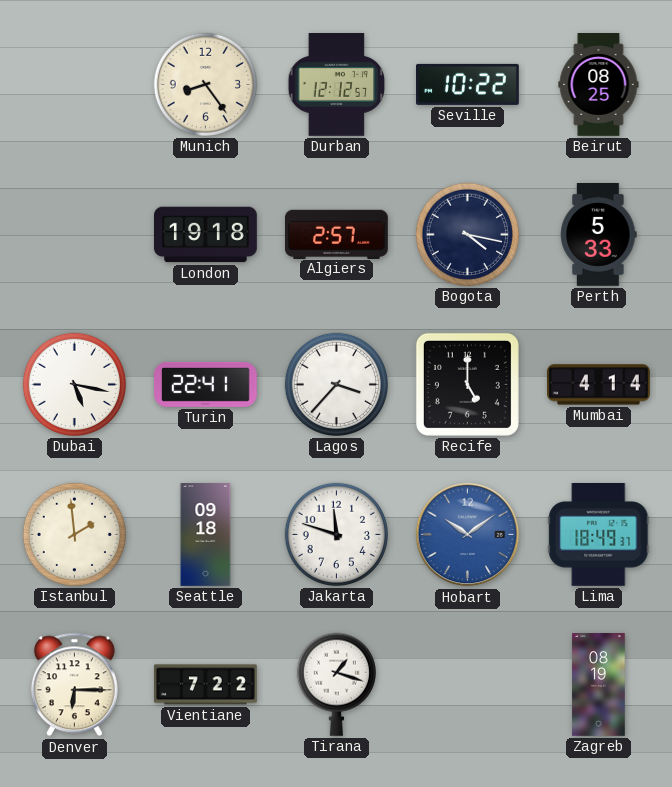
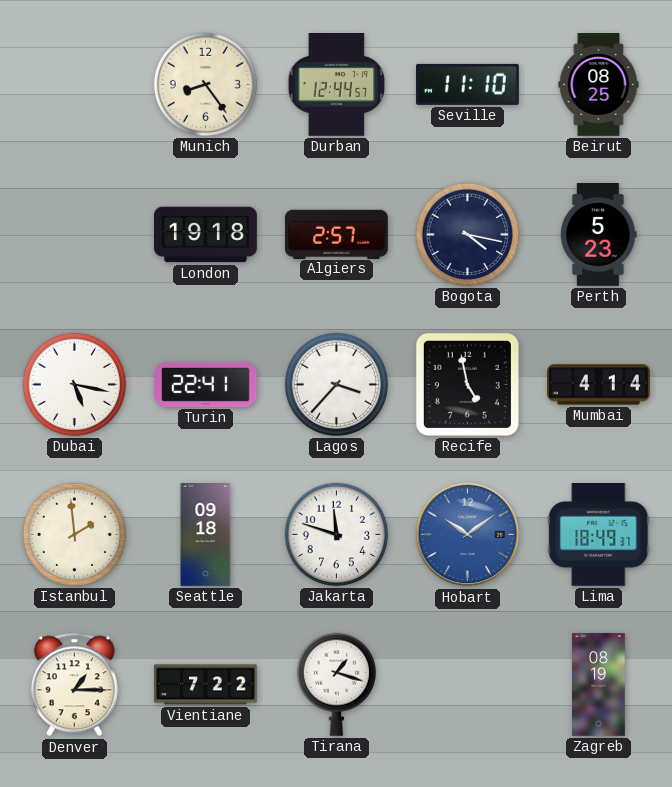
Durban: 12:12 -> 12:44
Seville: 10:22 -> 11:10
Perth: 5:33 -> 5:23
Recife: 5:00 -> 4:58
Denver: 6:15 -> 1:15
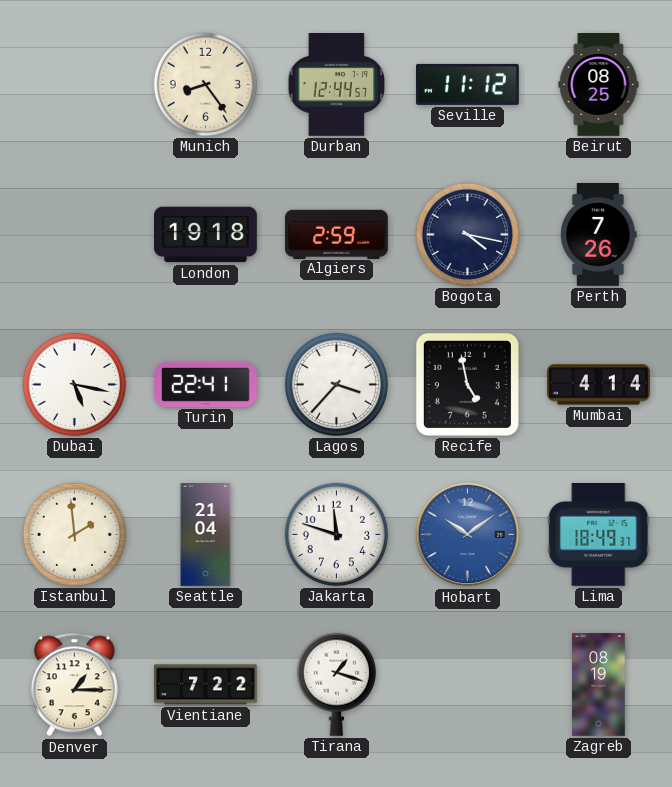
Seville: 11:10 -> 11:12
Algiers: 2:57 -> 2:59
Perth: 5:23 -> 7:26
Seattle: 09:18 -> 21:04
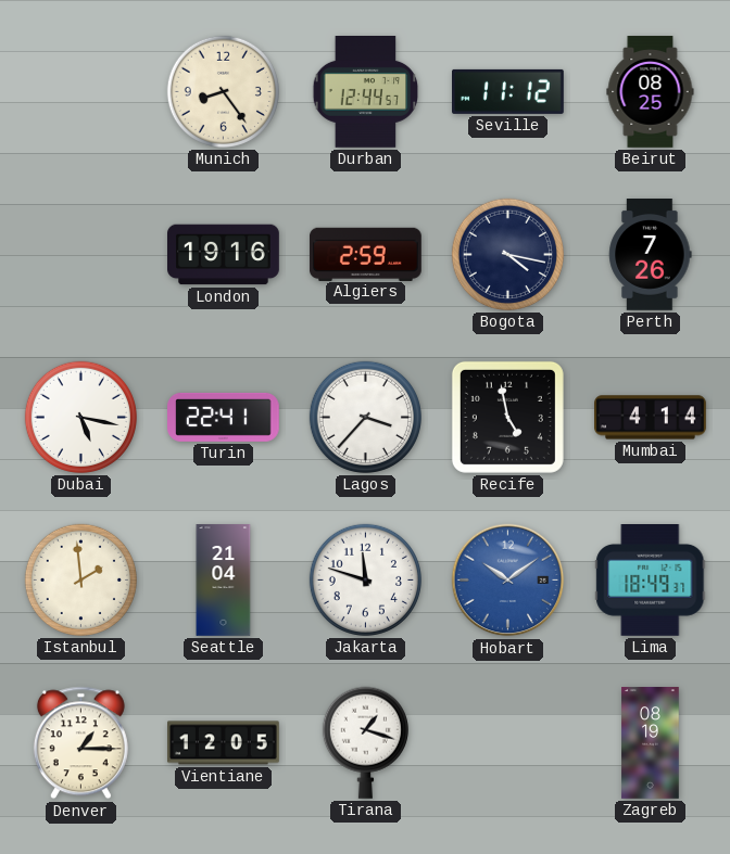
London: 19:18 -> 19:16
Vientiane: 7:22 -> 12:05
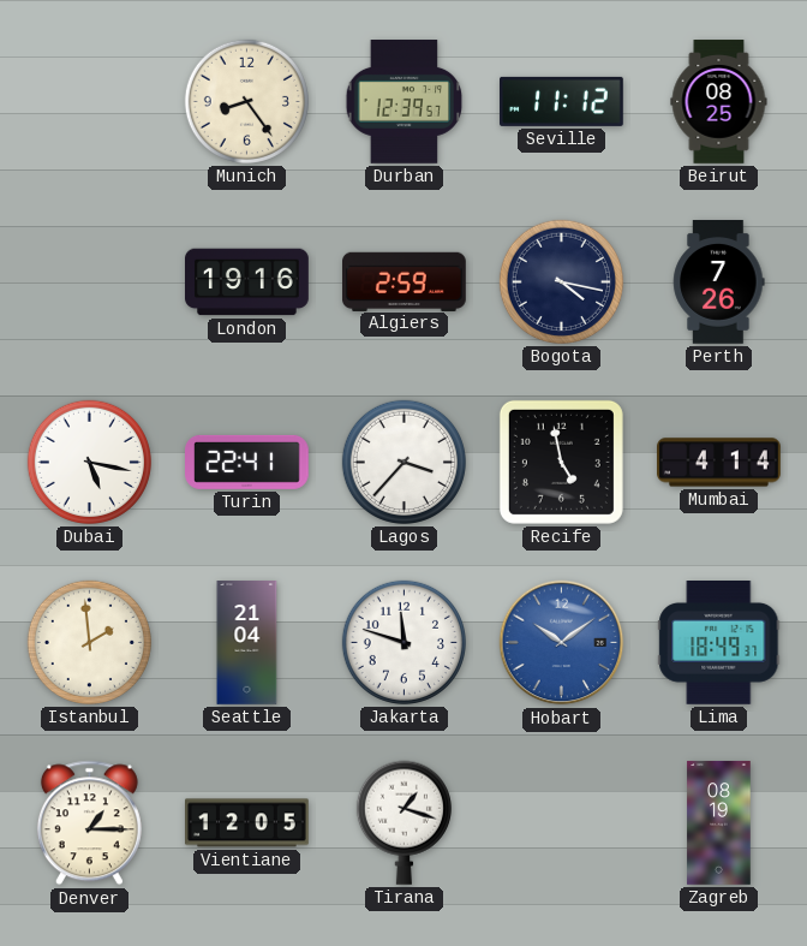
Durban: 12:44 -> 12:39
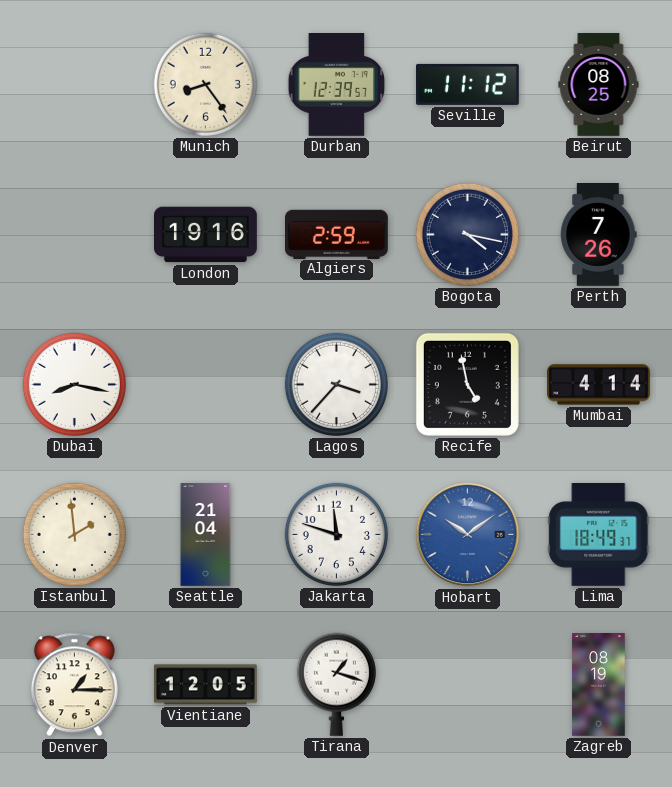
Dubai: 5:17 -> 8:17
Turin: 22:41 -> none
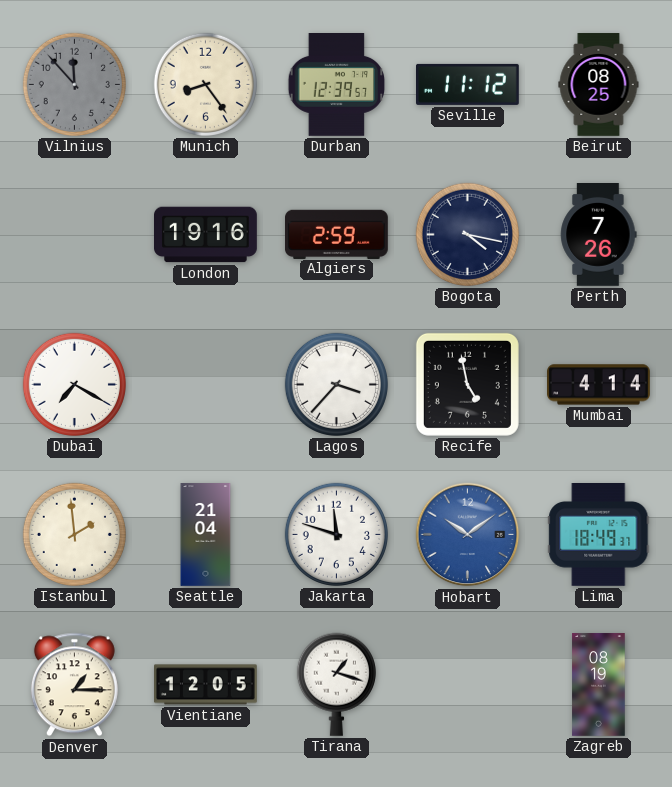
Vilnius: none -> 11:53
Dubai: 8:17 -> 7:20
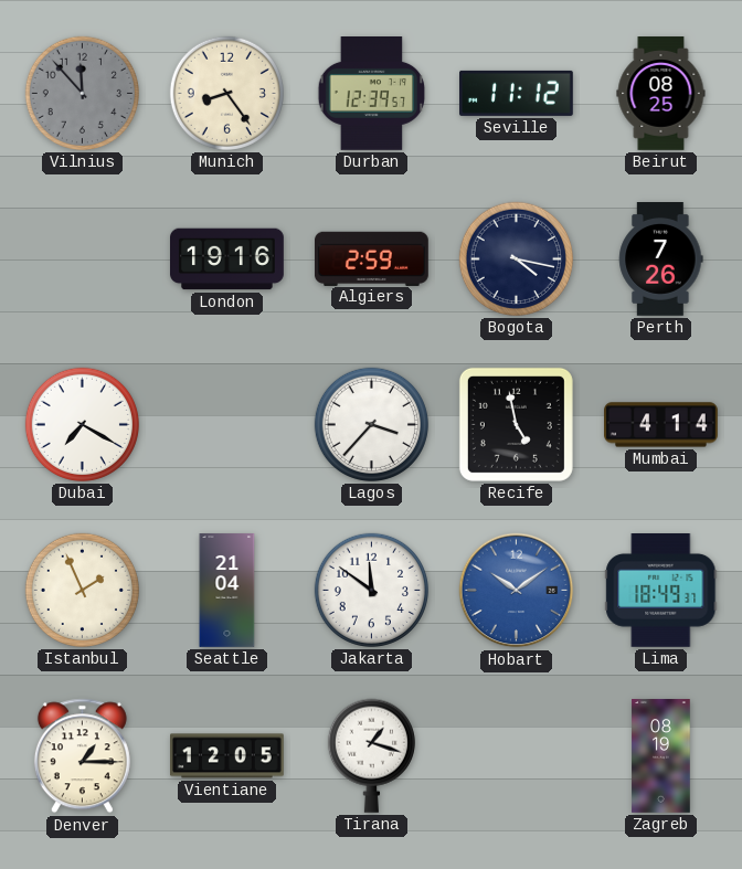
Istanbul: 1:59 -> 1:56
Jakarta: 11:48 -> 11:51
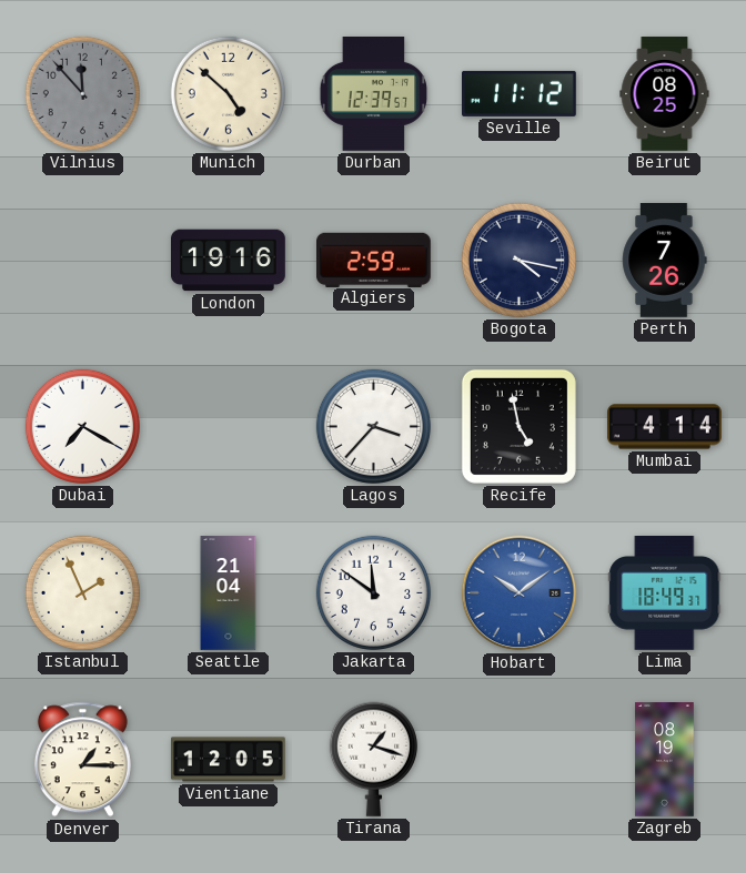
Munich: 8:24 -> 4:52
